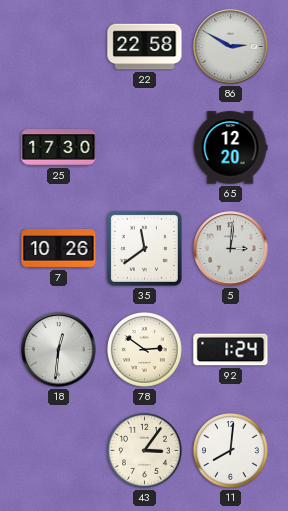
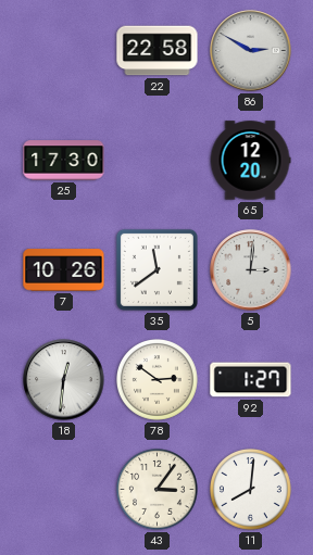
92: 1:24 -> 1:27
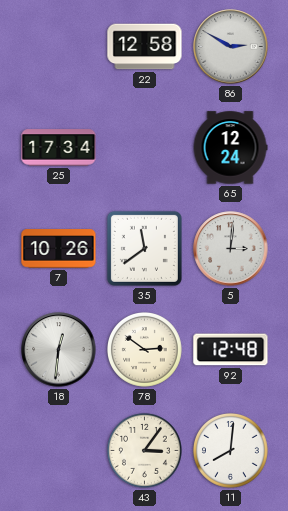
22: 22:58 -> 12:58
25: 17:30 -> 17:34
65: 12:20 -> 12:24
92: 1:27 -> 12:48
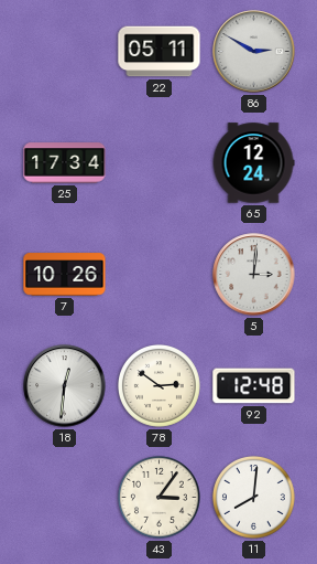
22: 12:58 -> 05:11
35: 11:39 -> none
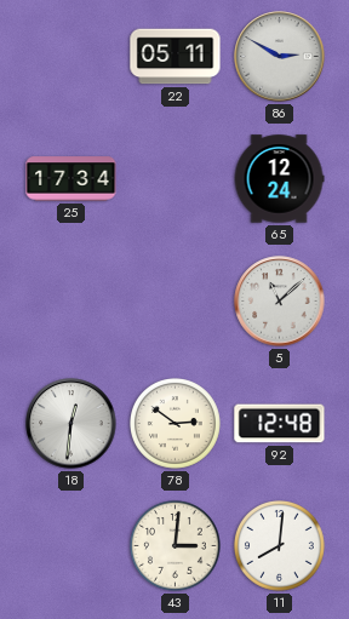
7: 10:26 -> none
5: 3:01 -> 11:08
43: 3:06 -> 3:01
